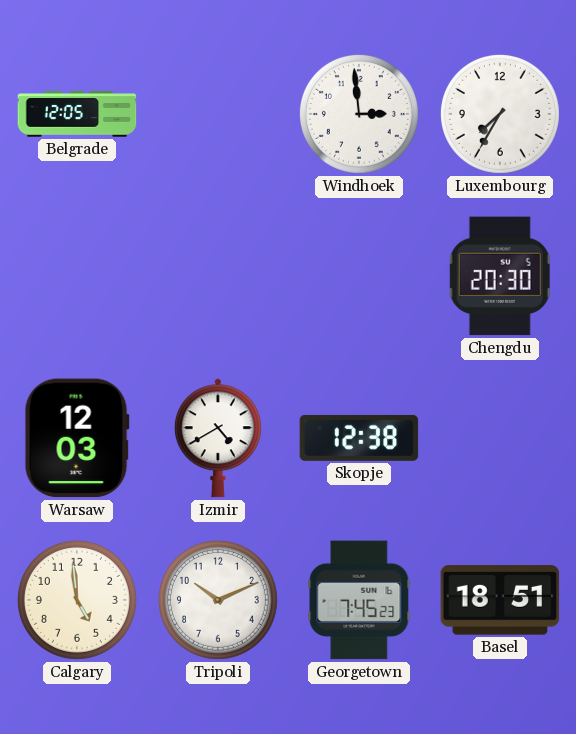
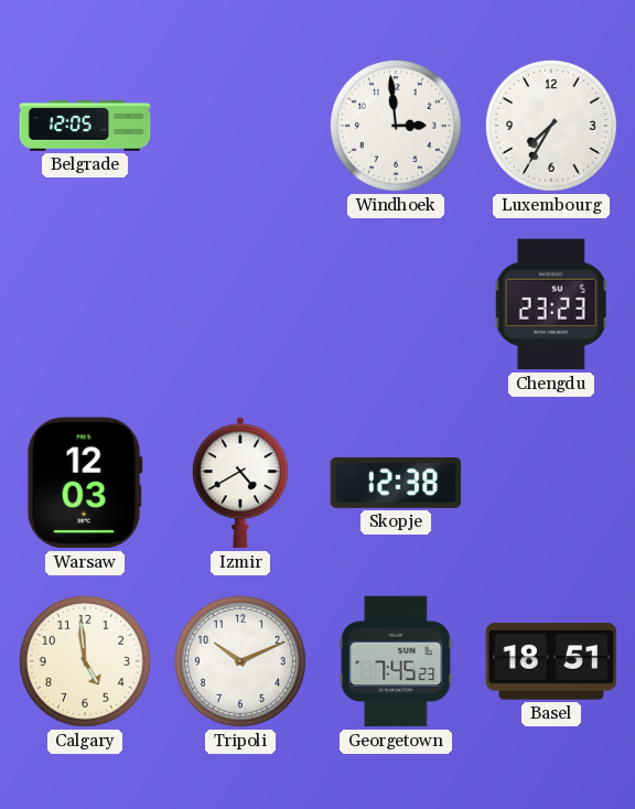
Chengdu: 20:30 -> 23:23
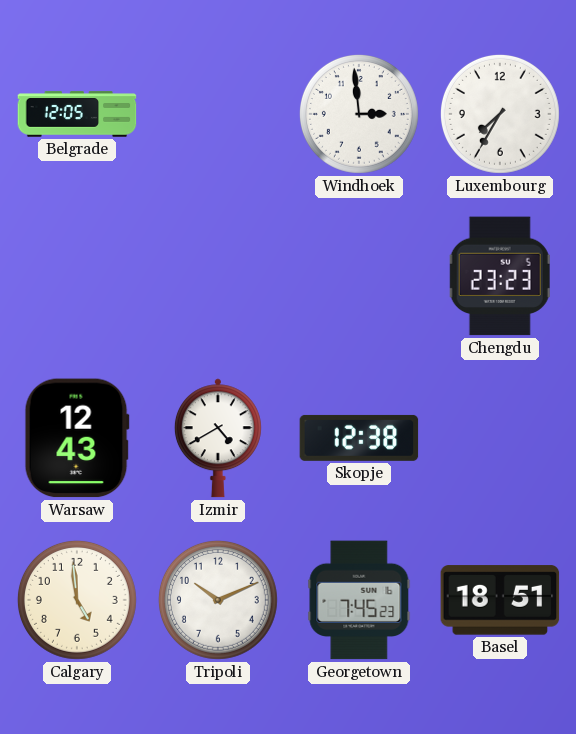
Warsaw: 12:03 -> 12:43
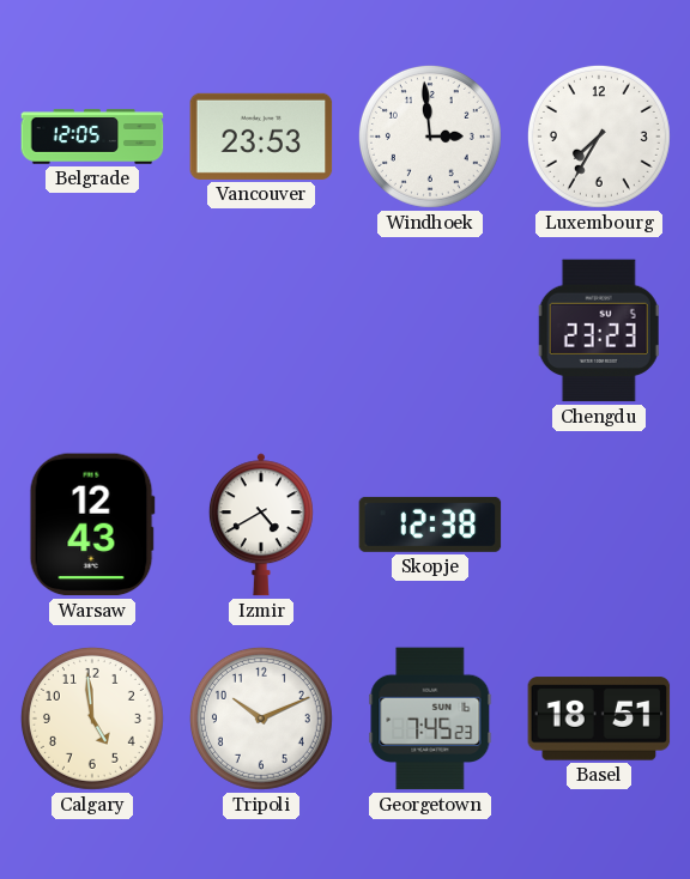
Vancouver: none -> 23:53
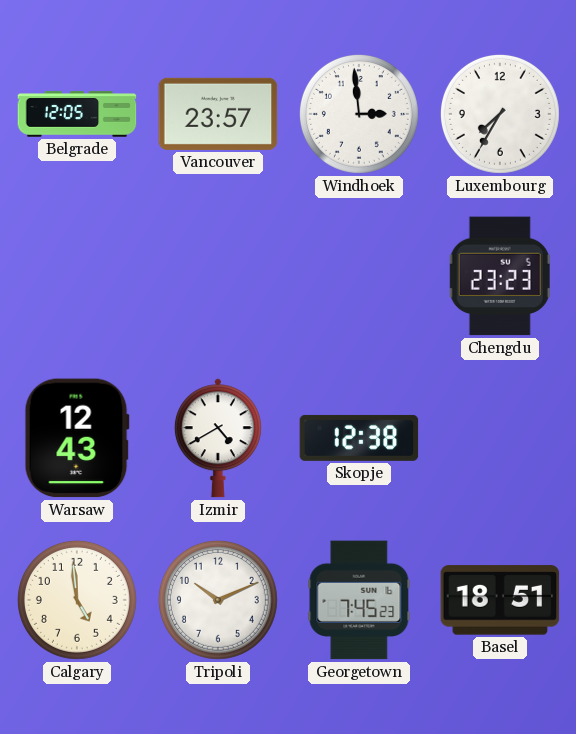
Vancouver: 23:53 -> 23:57
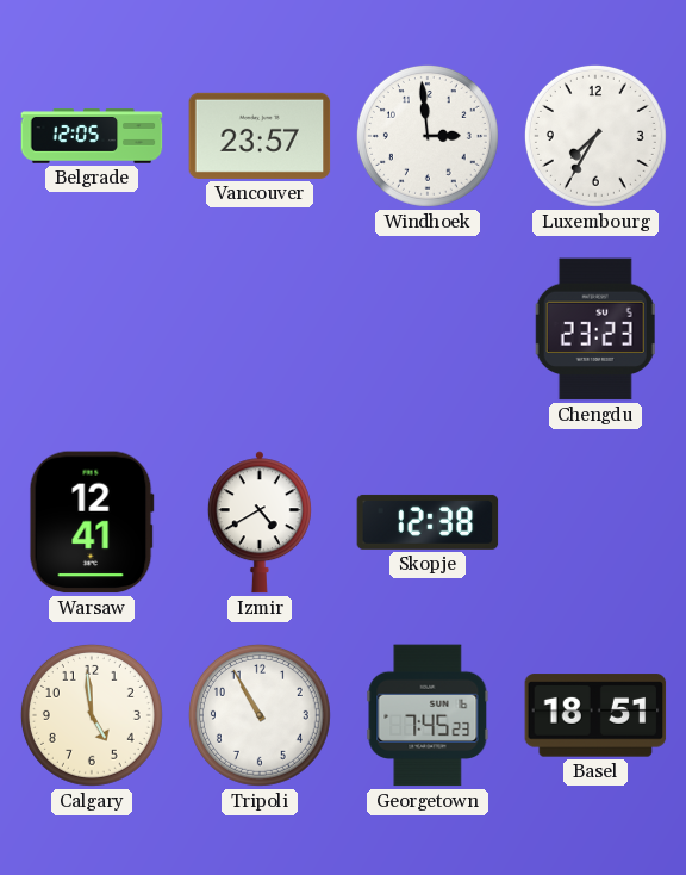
Warsaw: 12:43 -> 12:41
Tripoli: 10:11 -> 10:55
